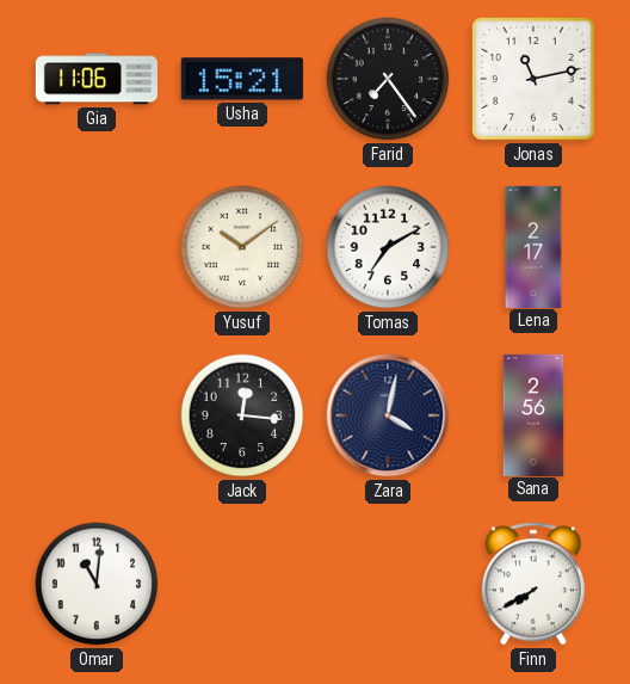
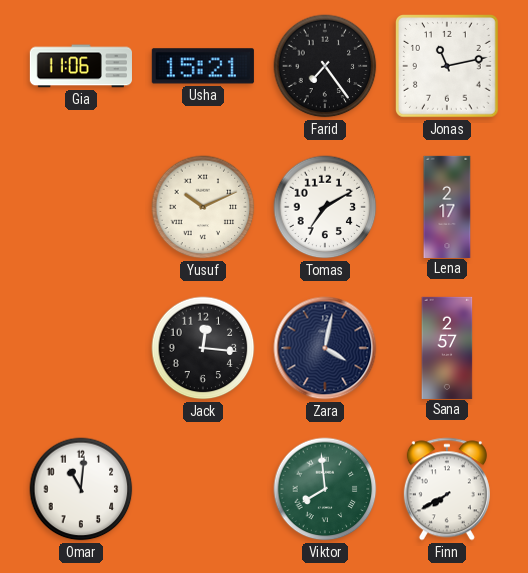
Yusuf: 10:09 -> 10:11
Sana: 2:56 -> 2:57
Viktor: none -> 7:59
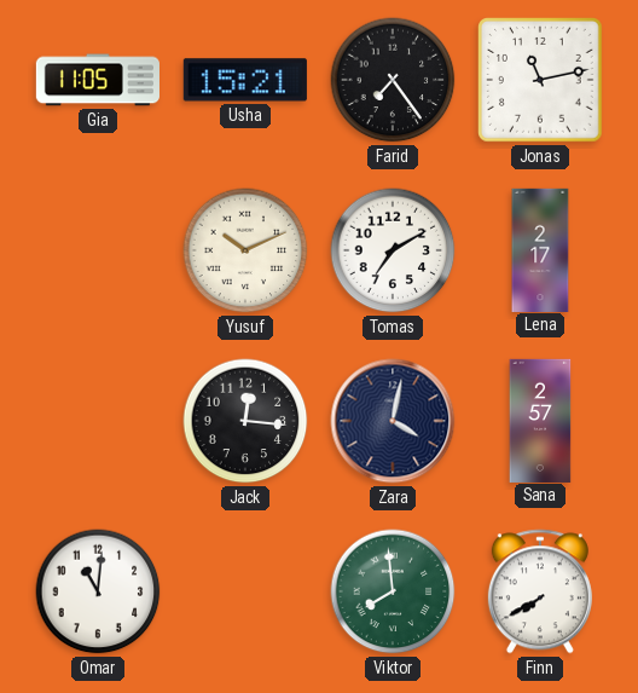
Gia: 11:06 -> 11:05
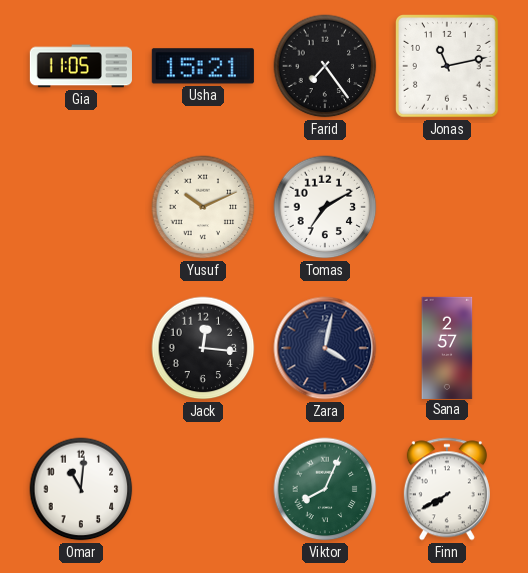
Lena: 2:17 -> none
Viktor: 7:59 -> 8:04
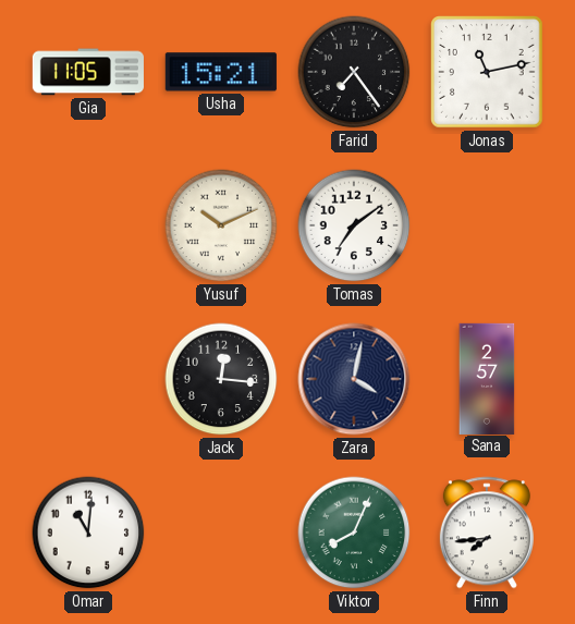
Tomas: 7:10 -> 7:09
Finn: 7:40 -> 7:44
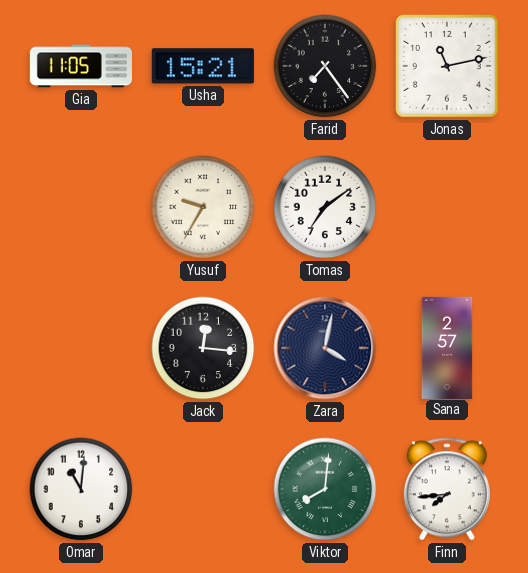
Yusuf: 10:11 -> 9:35
Viktor: 8:04 -> 8:01
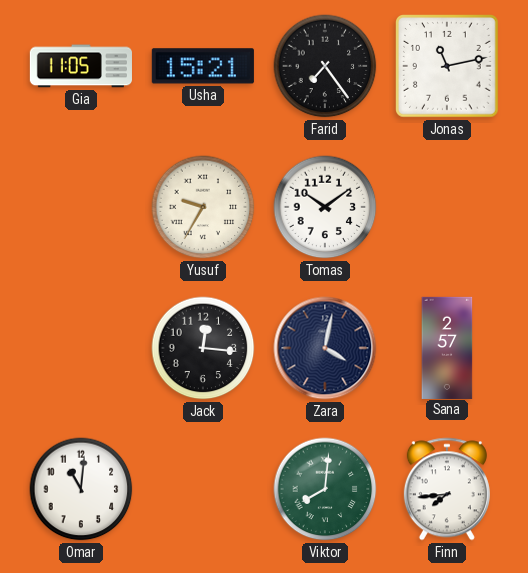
Tomas: 7:09 -> 10:09
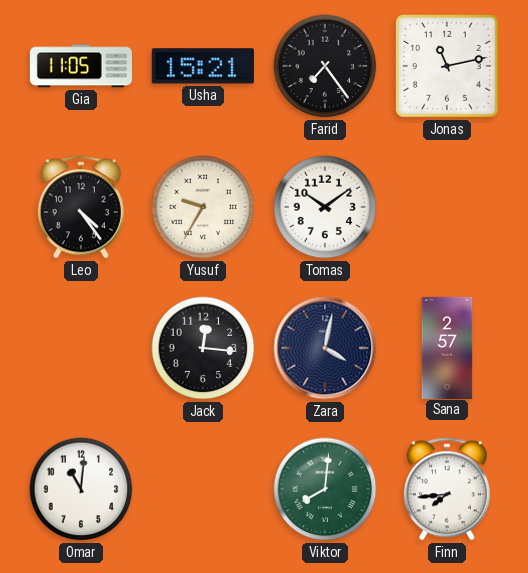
Leo: none -> 4:24
